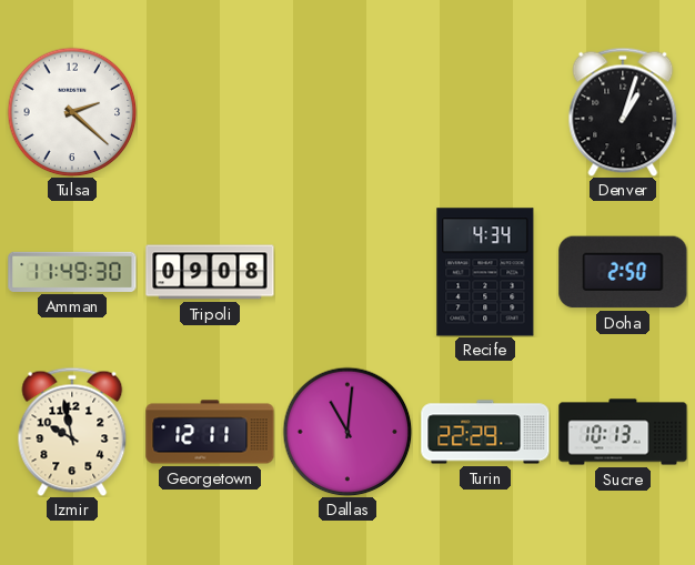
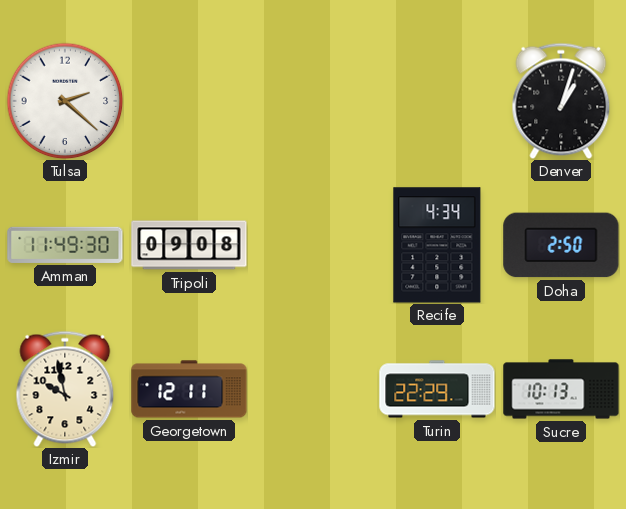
Dallas: 11:01 -> none
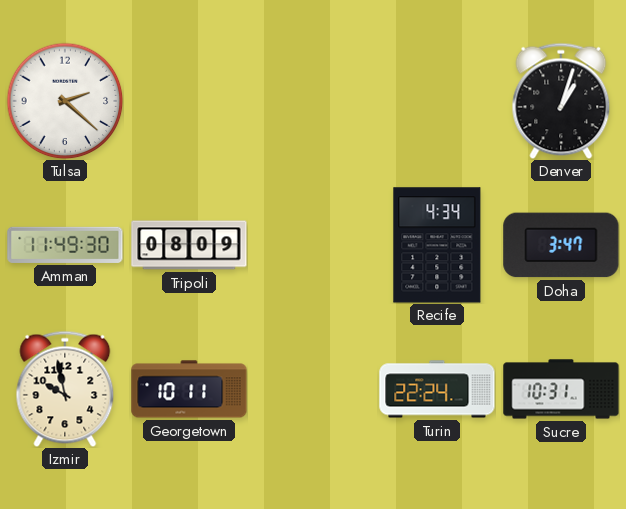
Tripoli: 09:08 -> 08:09
Doha: 2:50 -> 3:47
Georgetown: 12:11 -> 10:11
Turin: 22:29 -> 22:24
Sucre: 10:13 -> 10:31
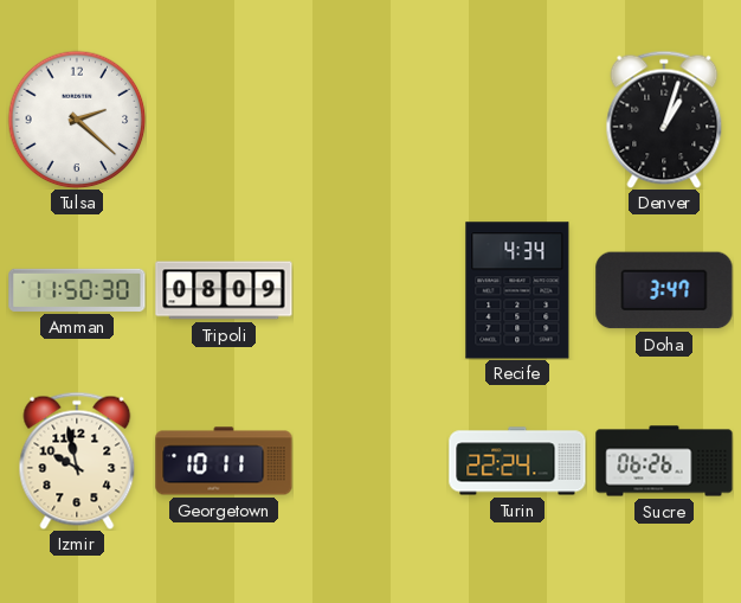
Amman: 11:49 -> 11:50
Sucre: 10:31 -> 06:26
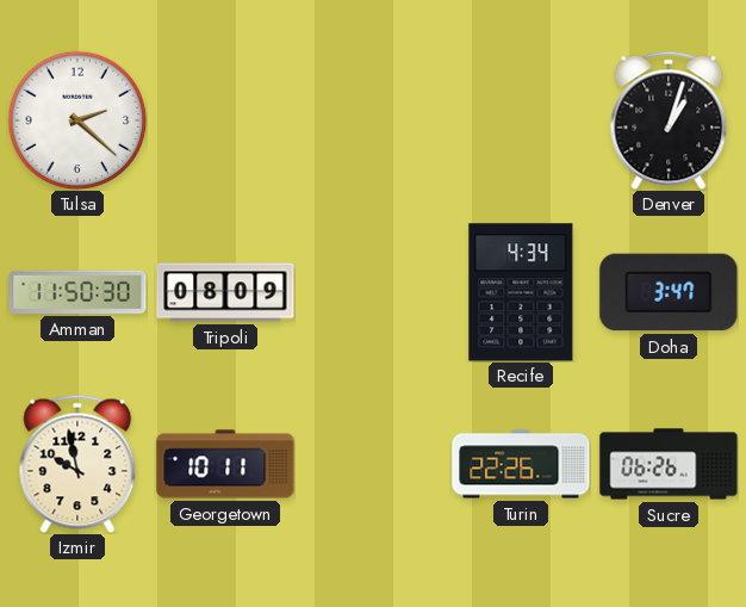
Turin: 22:24 -> 22:26
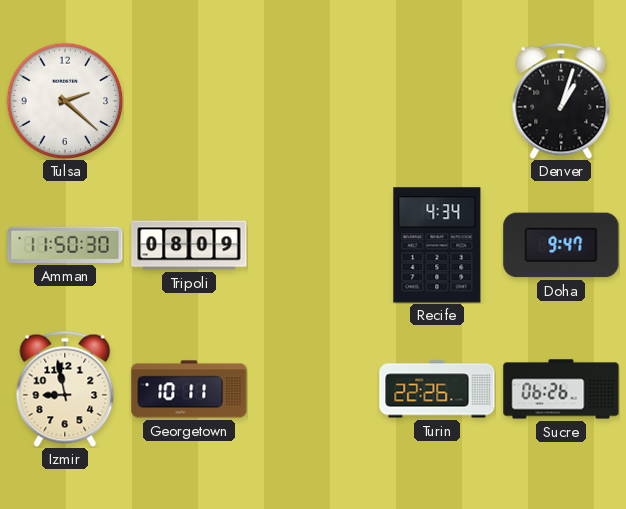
Doha: 3:47 -> 9:47
Izmir: 9:58 -> 8:58
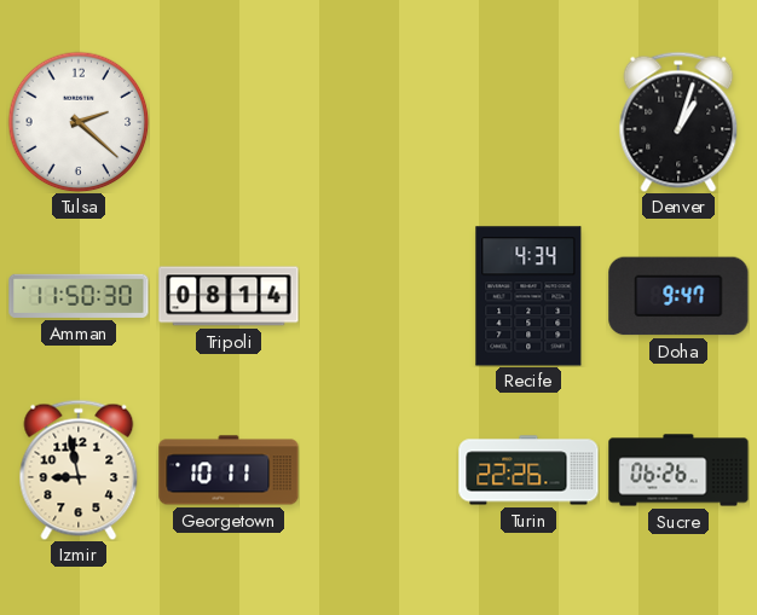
Tripoli: 08:09 -> 08:14
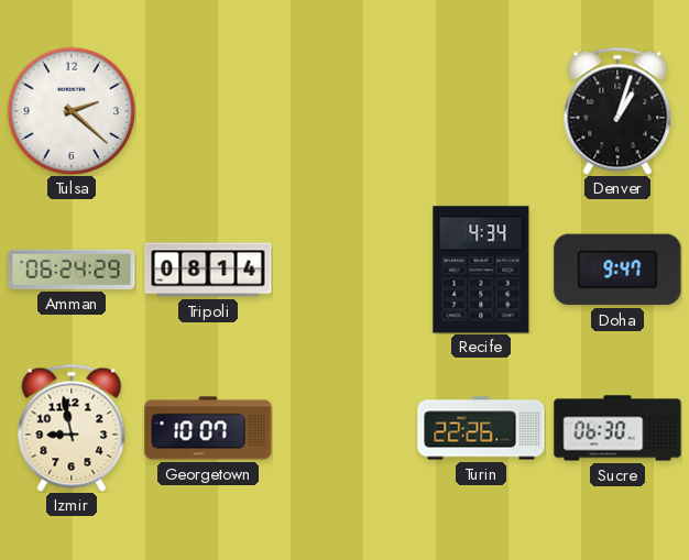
Amman: 11:50 -> 06:24
Georgetown: 10:11 -> 10:07
Sucre: 06:26 -> 06:30
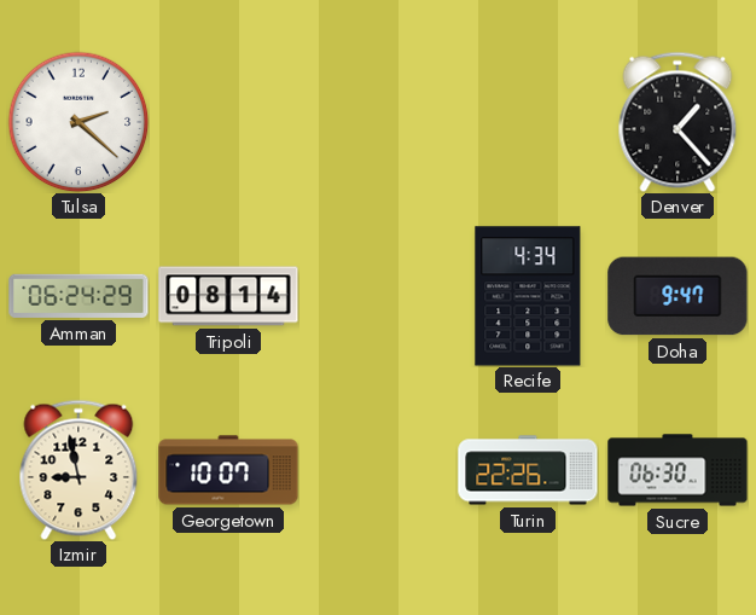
Denver: 1:03 -> 1:23
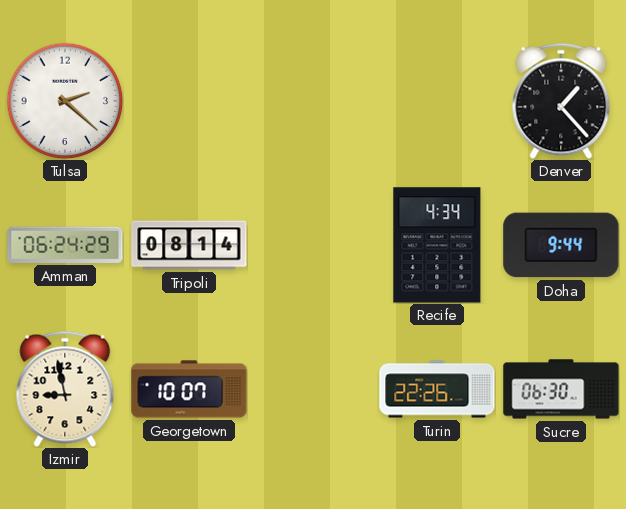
Doha: 9:47 -> 9:44
